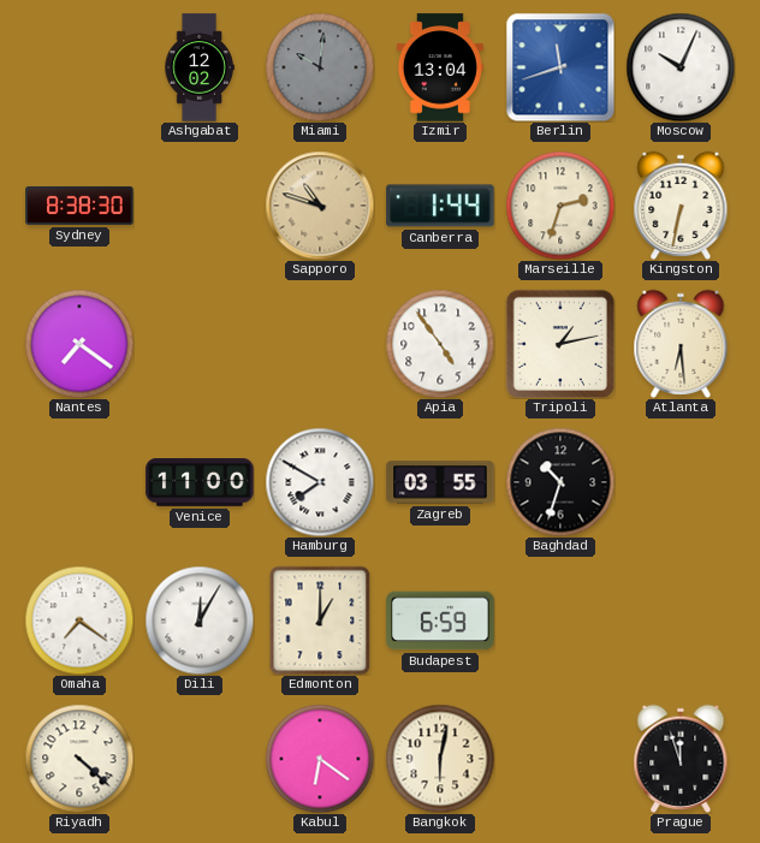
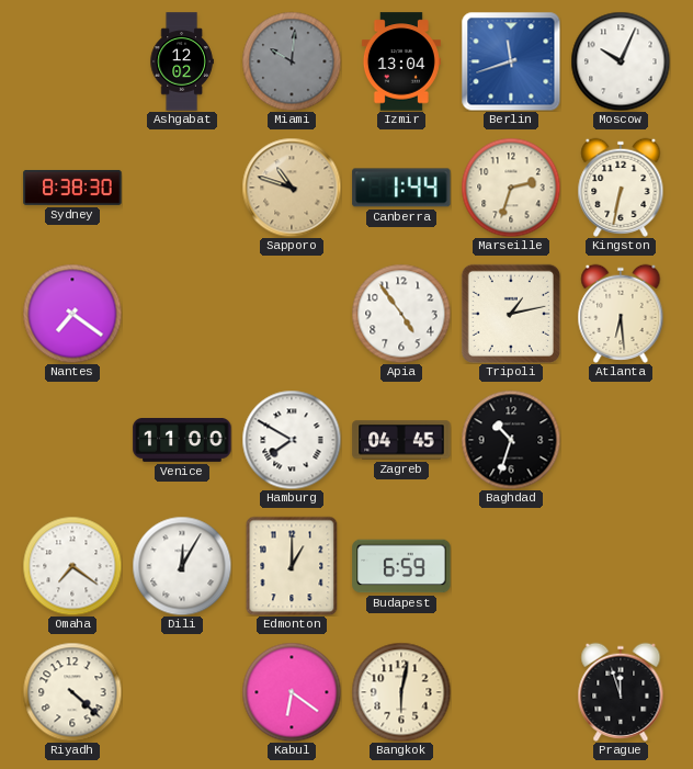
Zagreb: 03:55 -> 04:45
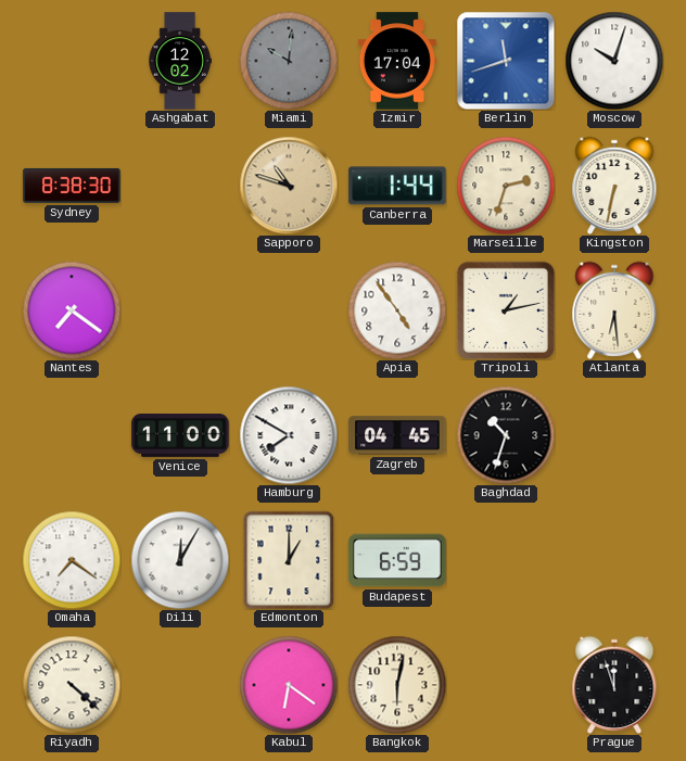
Izmir: 13:04 -> 17:04
Moscow: 10:04 -> 10:03
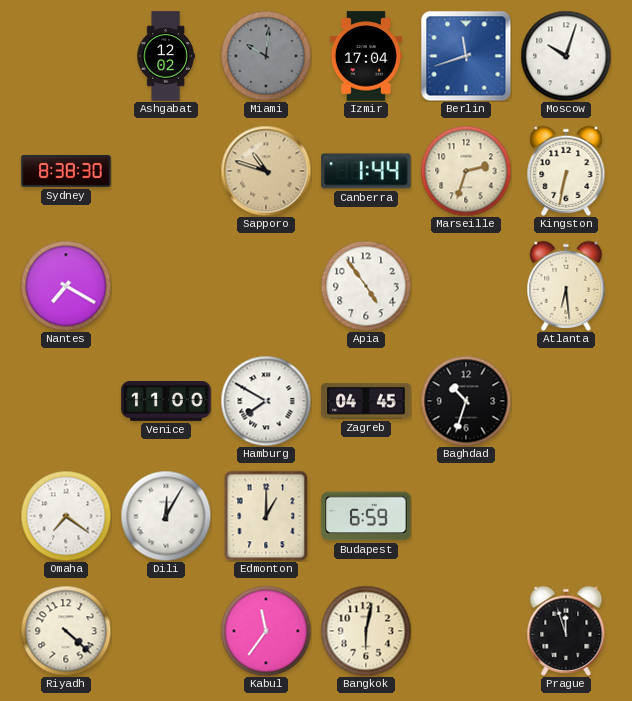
Nantes: 7:21 -> 7:20
Tripoli: 1:13 -> none
Kabul: 6:21 -> 11:36
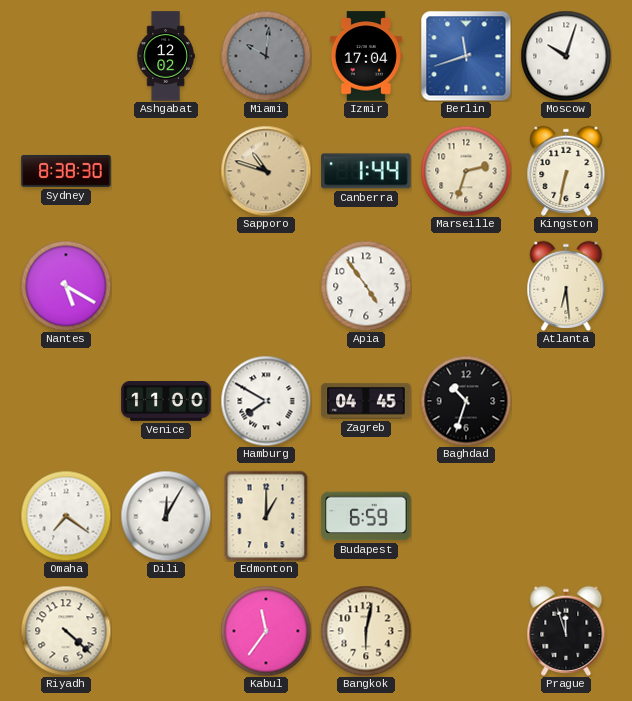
Nantes: 7:20 -> 5:20
